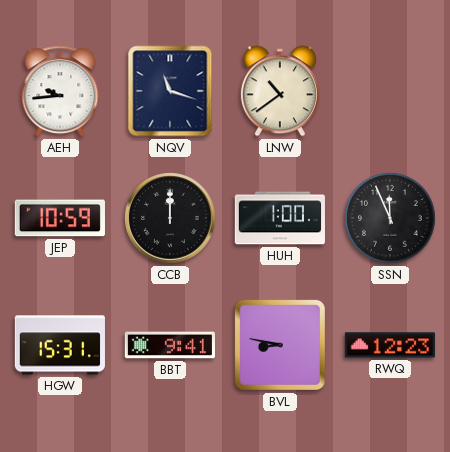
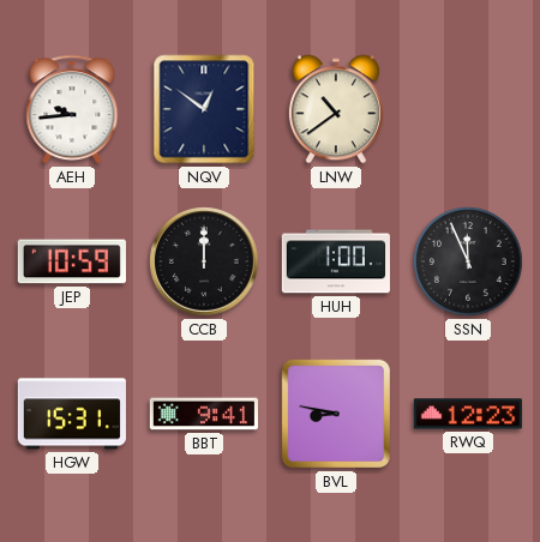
NQV: 11:18 -> 12:51
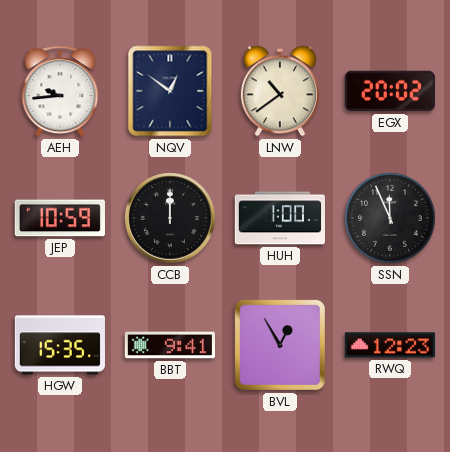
EGX: none -> 20:02
HGW: 15:31 -> 15:35
BVL: 8:47 -> 12:55
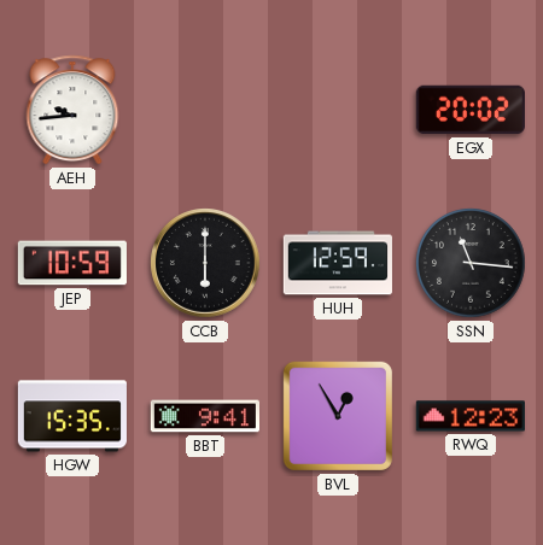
NQV: 12:51 -> none
LNW: 10:39 -> none
CCB: 12:00 -> 6:00
HUH: 1:00 -> 12:59
SSN: 11:56 -> 11:16
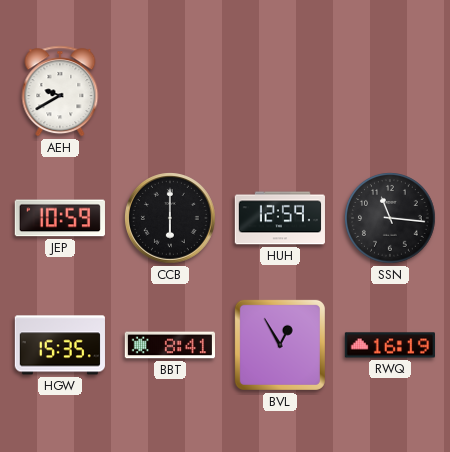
AEH: 9:44 -> 9:40
EGX: 20:02 -> none
BBT: 9:41 -> 8:41
RWQ: 12:23 -> 16:19
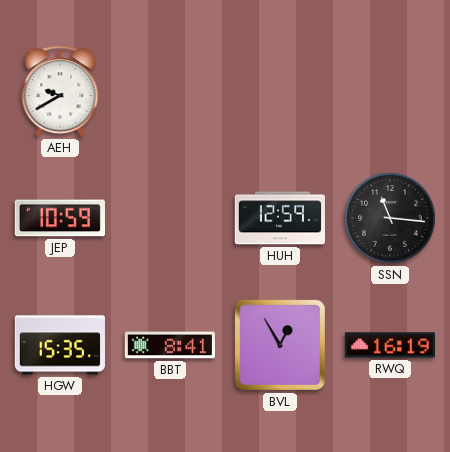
CCB: 6:00 -> none
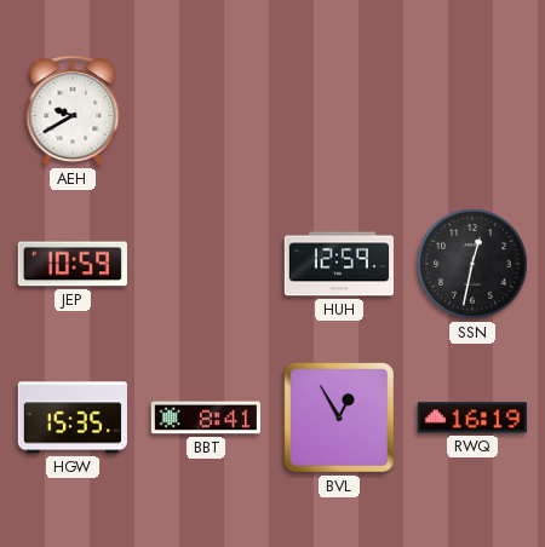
SSN: 11:16 -> 12:32
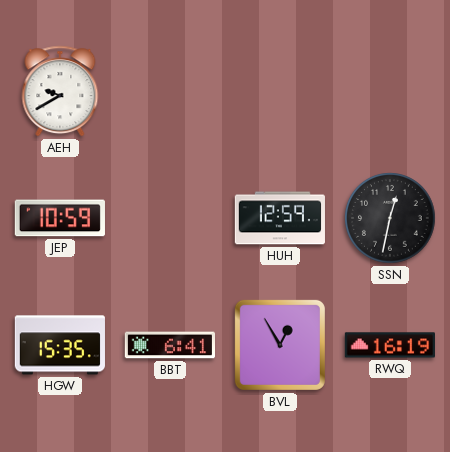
BBT: 8:41 -> 6:41
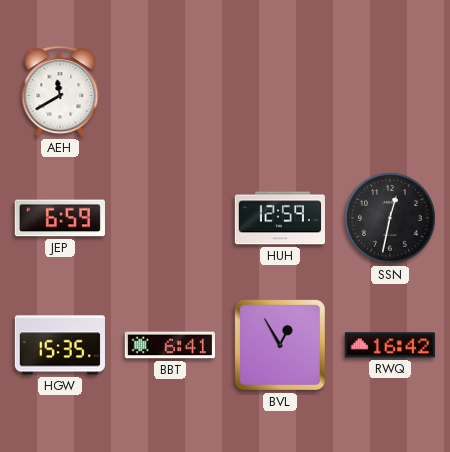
AEH: 9:40 -> 11:40
JEP: 10:59 -> 6:59
RWQ: 16:19 -> 16:42
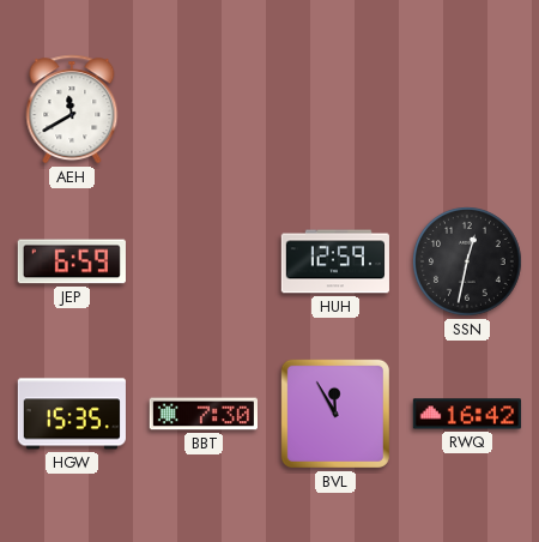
BBT: 6:41 -> 7:30
BVL: 12:55 -> 11:55
